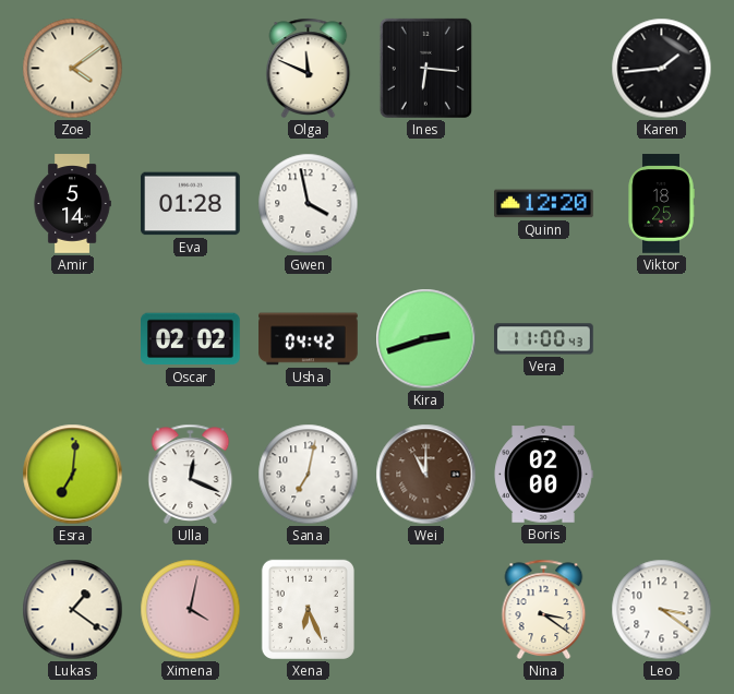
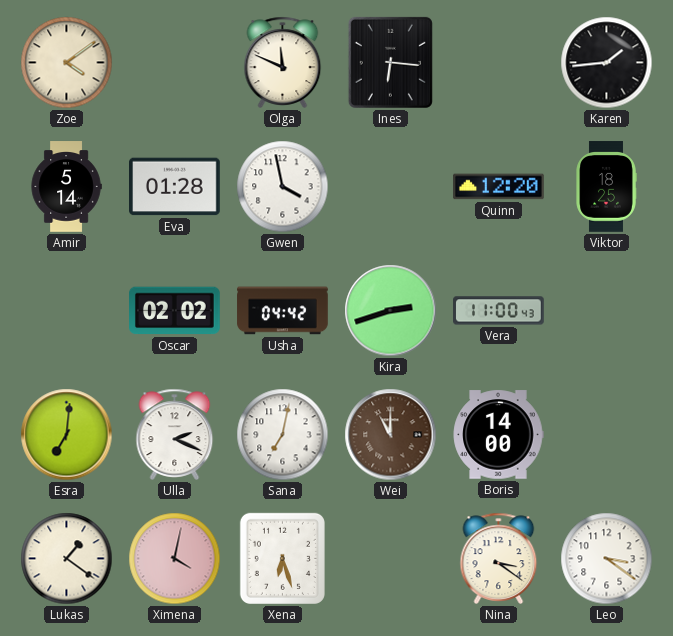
Ulla: 12:19 -> 2:19
Boris: 02:00 -> 14:00
Xena: 6:26 -> 6:27
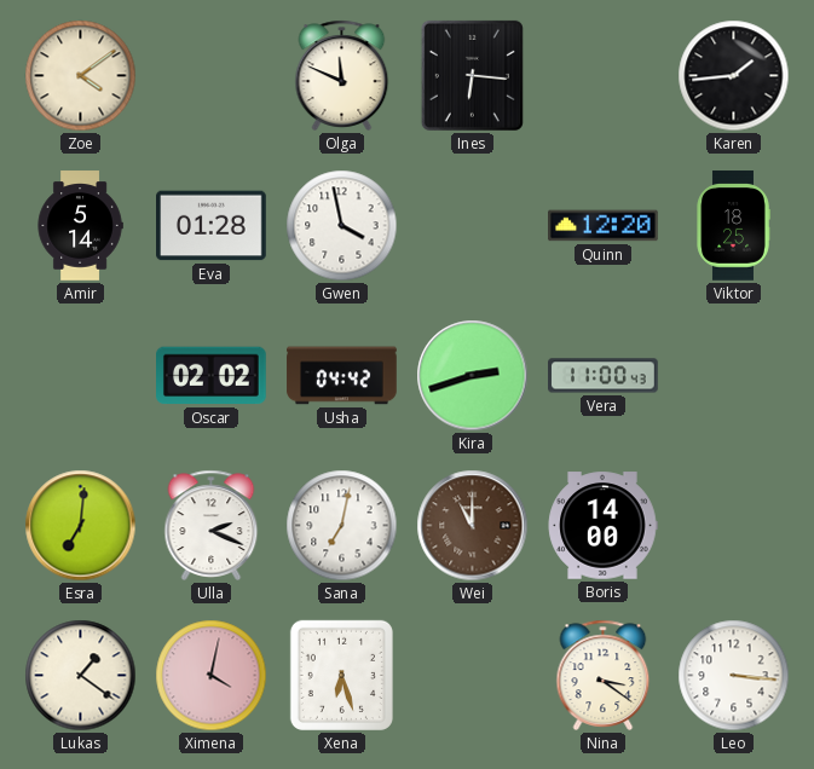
Leo: 3:21 -> 3:16
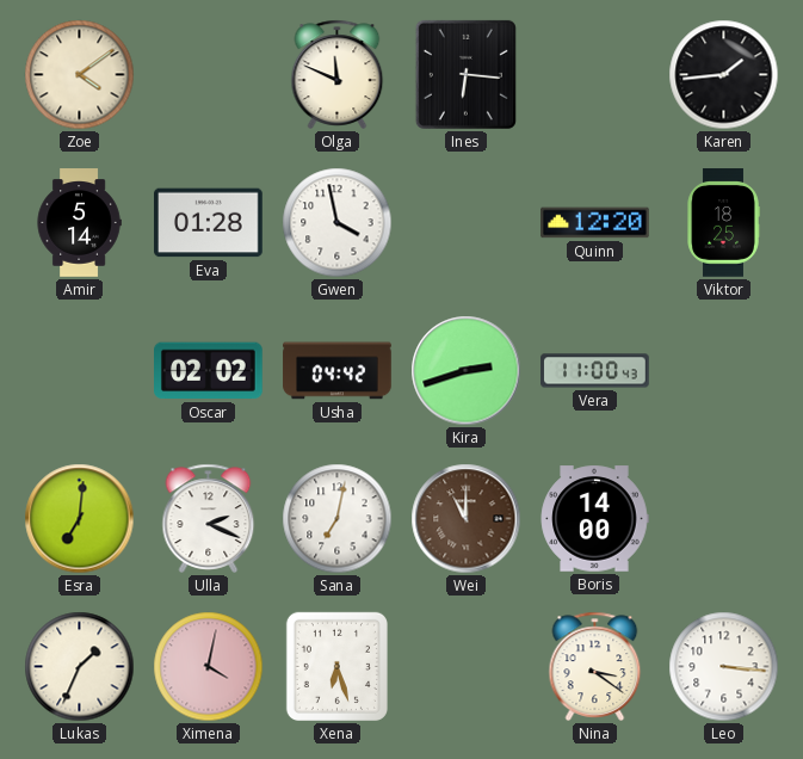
Lukas: 1:21 -> 1:34
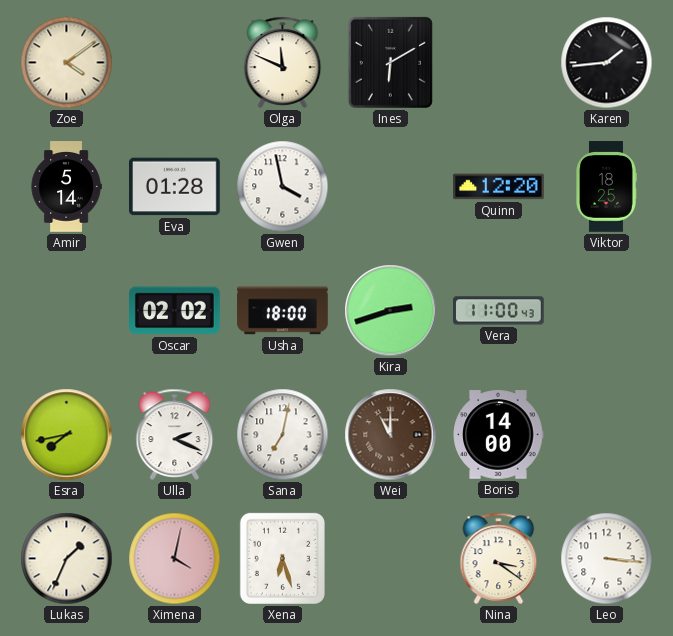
Ines: 6:16 -> 6:10
Usha: 04:42 -> 18:00
Esra: 7:01 -> 7:43
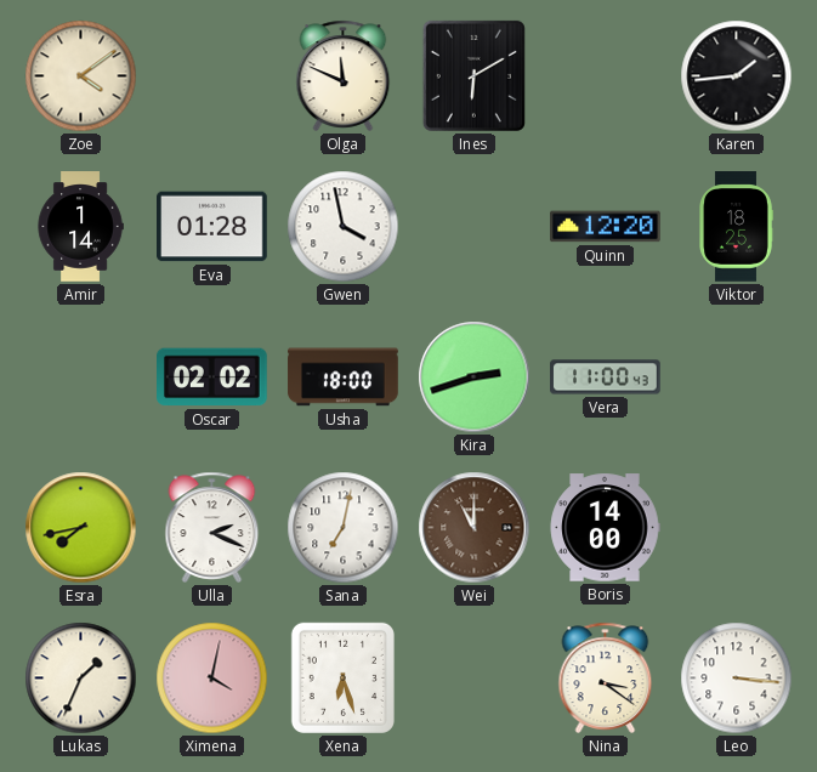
Amir: 5:14 -> 1:14
